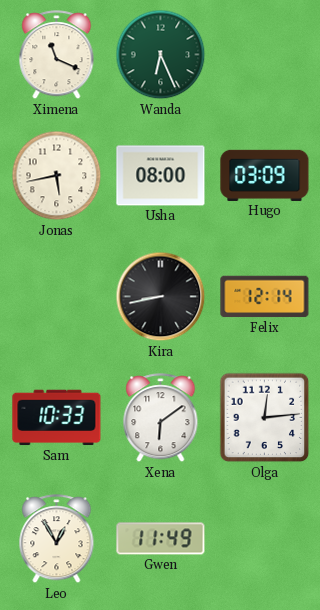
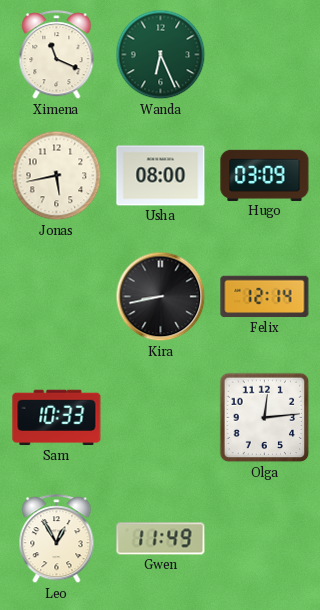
Xena: 6:09 -> none
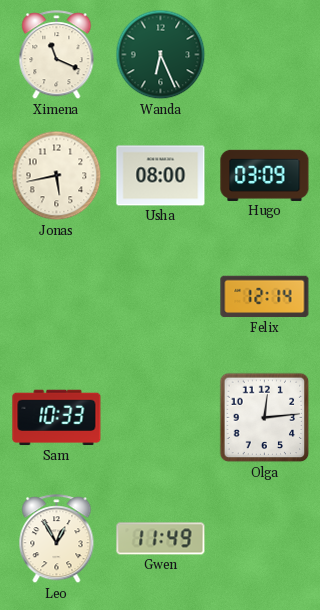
Kira: 8:43 -> none
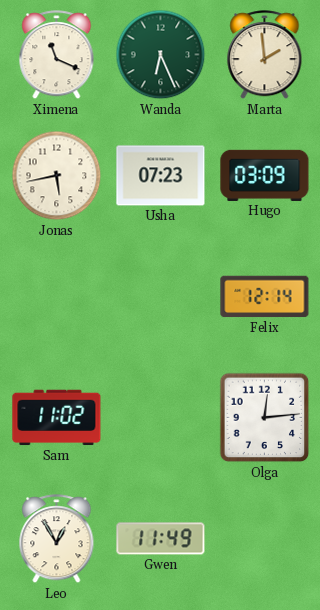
Marta: none -> 1:59
Usha: 08:00 -> 07:23
Sam: 10:33 -> 11:02
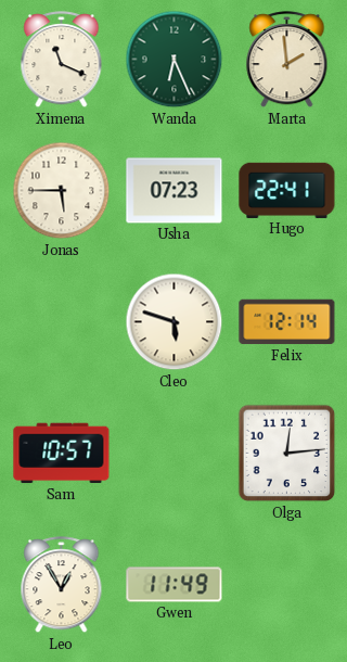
Jonas: 5:43 -> 5:45
Hugo: 03:09 -> 22:41
Cleo: none -> 5:48
Sam: 11:02 -> 10:57
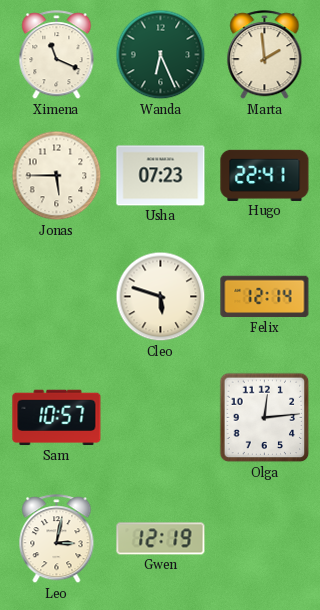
Leo: 12:55 -> 3:02
Gwen: 11:49 -> 12:19
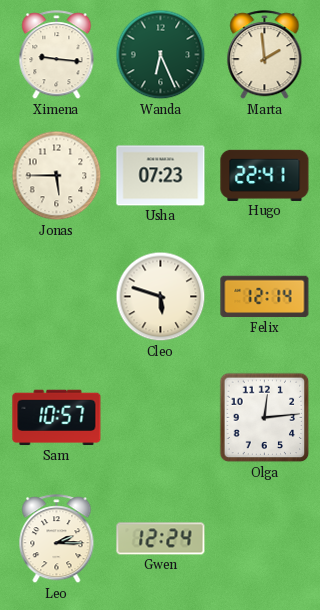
Ximena: 11:19 -> 9:16
Leo: 3:02 -> 2:15
Gwen: 12:19 -> 12:24
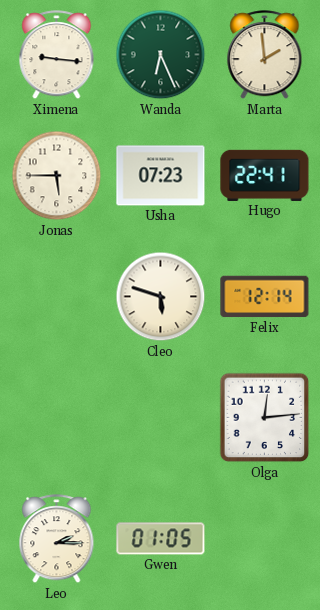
Sam: 10:57 -> none
Gwen: 12:24 -> 01:05
